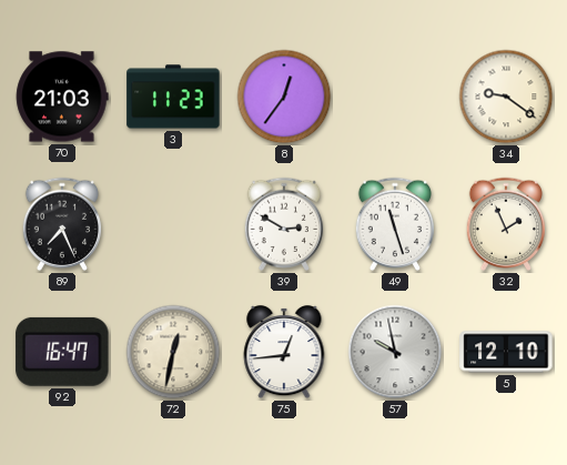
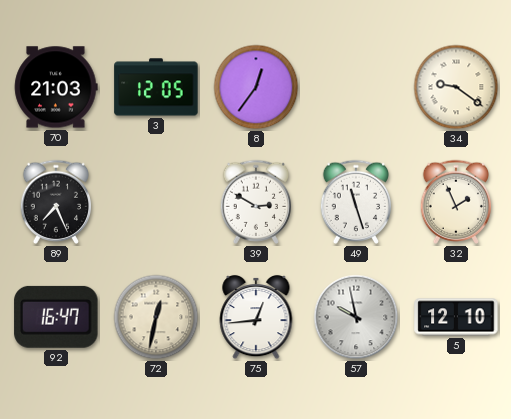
3: 11:23 -> 12:05
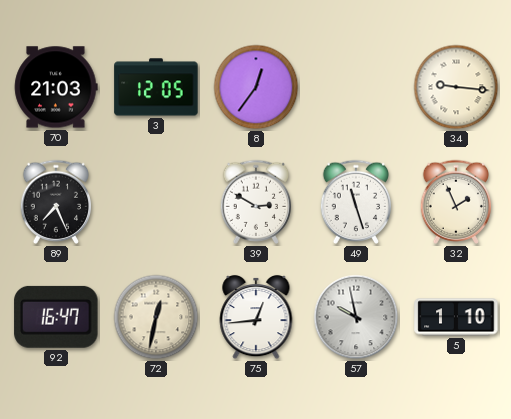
34: 9:21 -> 9:16
5: 12:10 -> 1:10
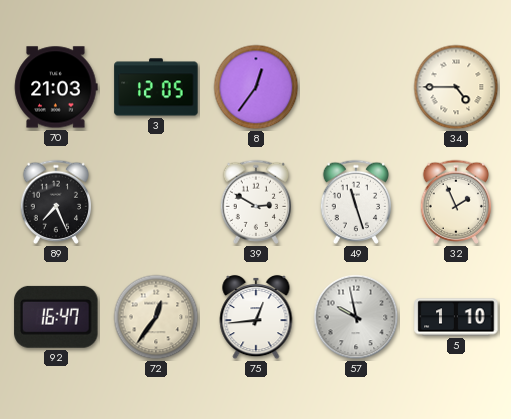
34: 9:16 -> 4:45
72: 12:32 -> 12:36
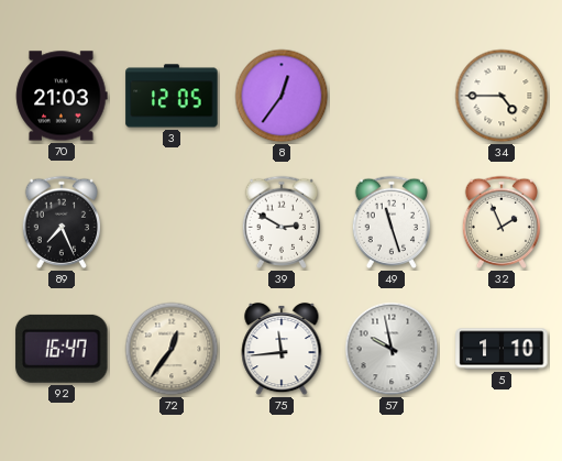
75: 12:44 -> 11:44
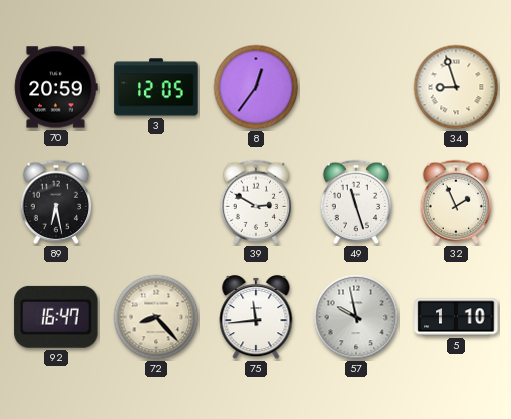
70: 21:03 -> 20:59
34: 4:45 -> 8:57
89: 7:26 -> 6:28
72: 12:36 -> 8:23
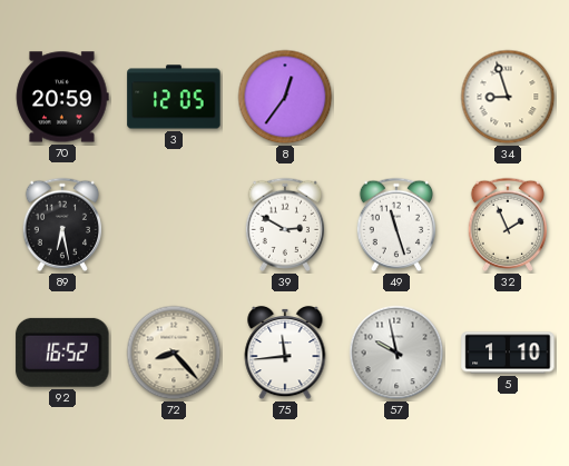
92: 16:47 -> 16:52
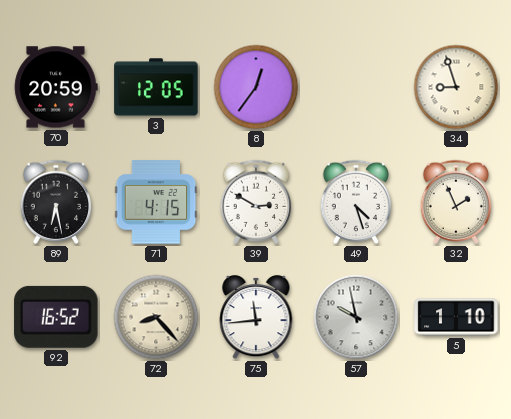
71: none -> 4:15
49: 11:27 -> 4:27
